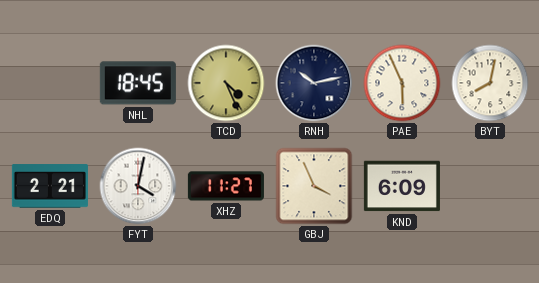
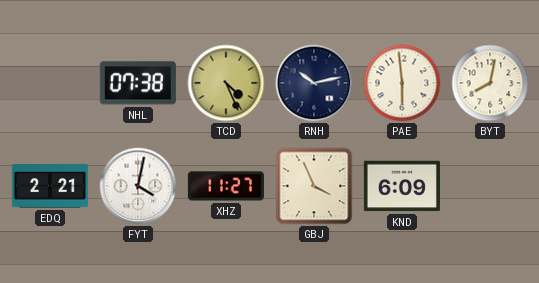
NHL: 18:45 -> 07:38
PAE: 5:56 -> 5:59
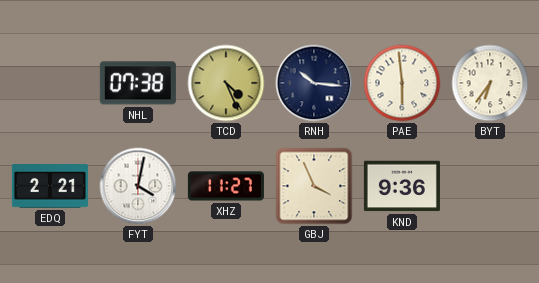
RNH: 10:13 -> 10:16
BYT: 8:02 -> 6:36
KND: 6:09 -> 9:36
